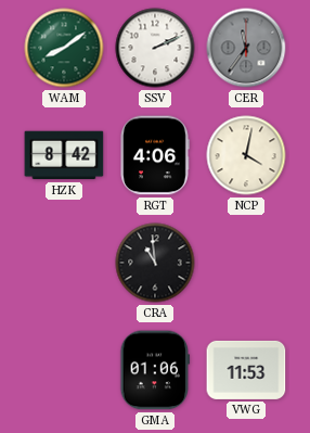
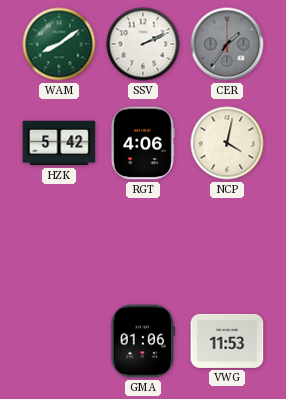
CER: 11:36 -> 1:36
HZK: 8:42 -> 5:42
CRA: 10:59 -> none
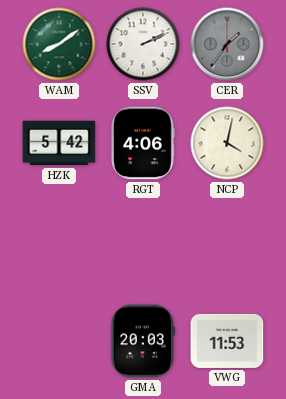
GMA: 01:06 -> 20:03
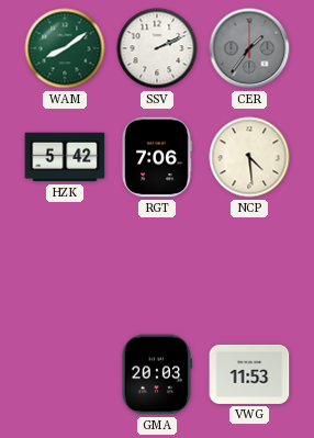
RGT: 4:06 -> 7:06
NCP: 4:02 -> 4:29
